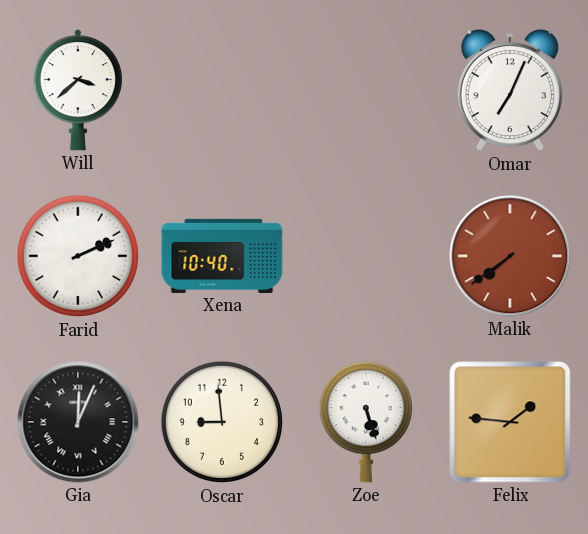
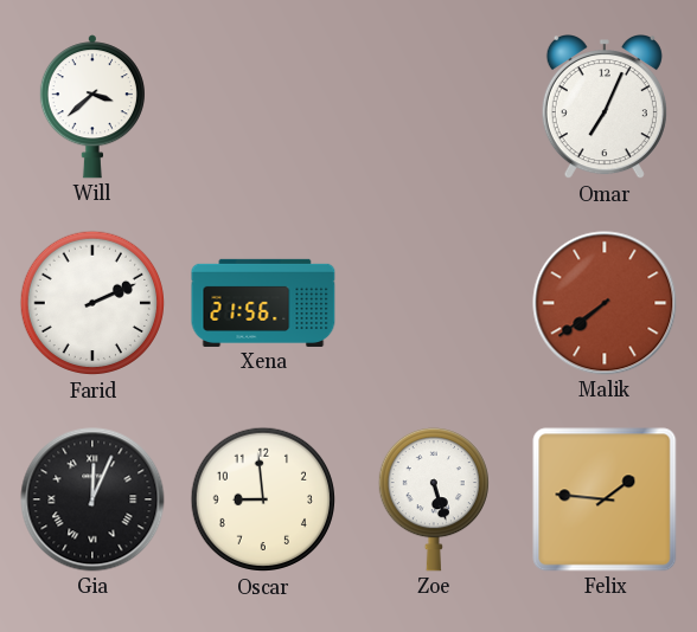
Xena: 10:40 -> 21:56
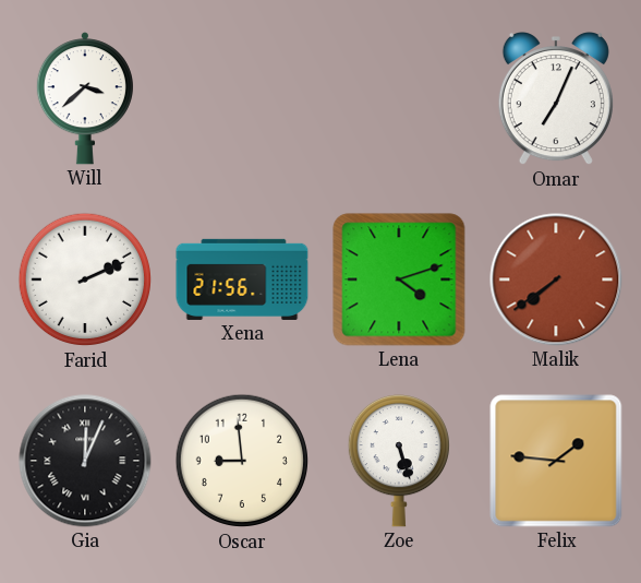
Lena: none -> 4:12
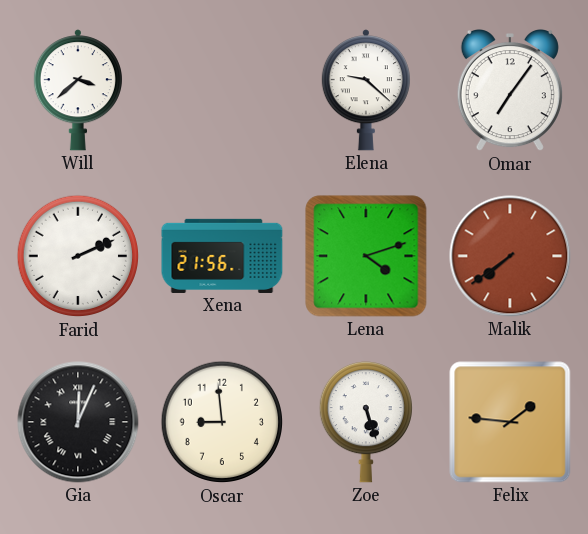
Elena: none -> 9:22
Omar: 7:04 -> 7:06
